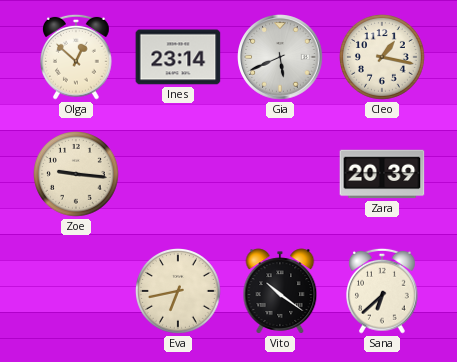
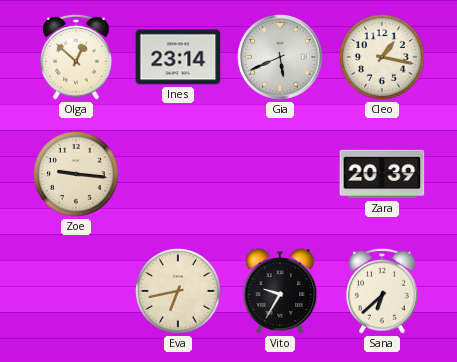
Vito: 10:21 -> 9:35
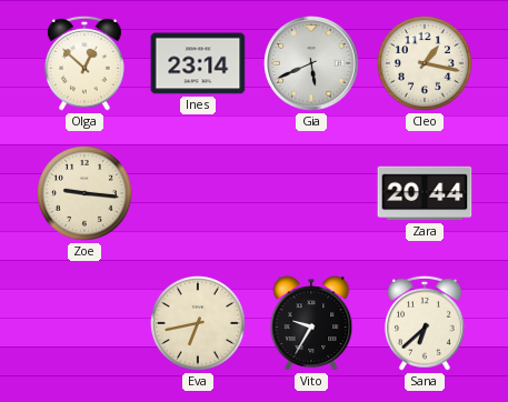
Zara: 20:39 -> 20:44
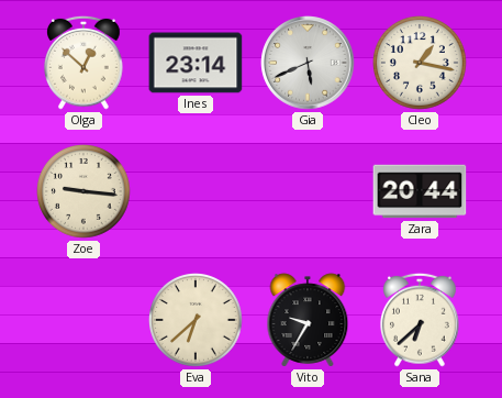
Eva: 6:43 -> 6:38
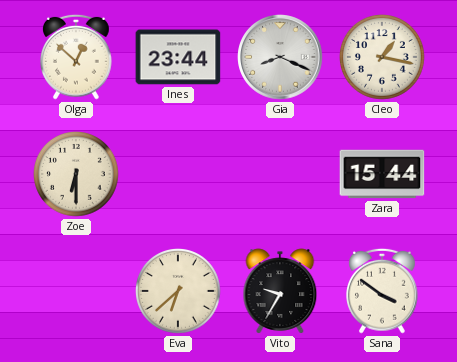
Ines: 23:14 -> 23:44
Gia: 5:41 -> 8:19
Zoe: 9:16 -> 6:30
Zara: 20:44 -> 15:44
Sana: 6:38 -> 3:51
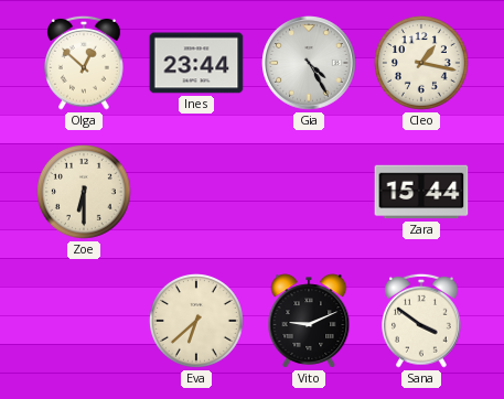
Gia: 8:19 -> 4:25
Vito: 9:35 -> 9:11
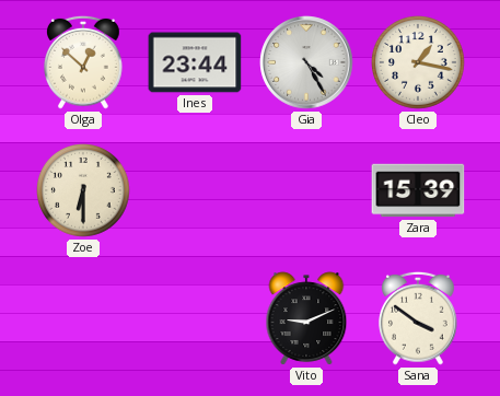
Zara: 15:44 -> 15:39
Eva: 6:38 -> none
